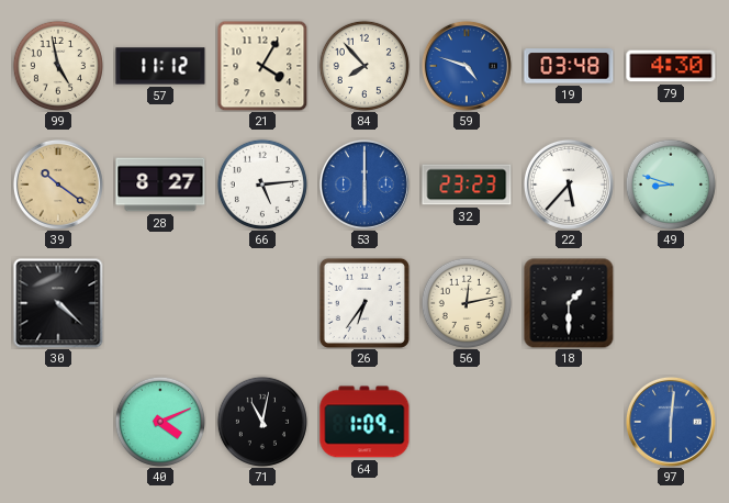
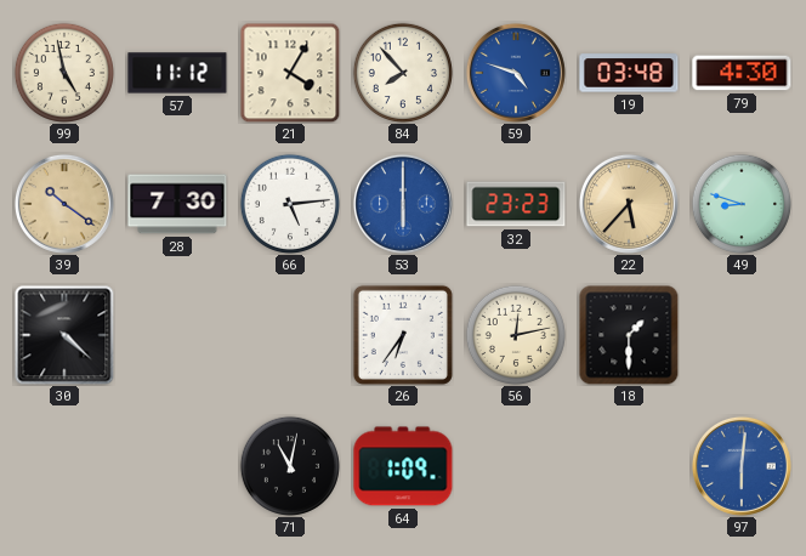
28: 8:27 -> 7:30
22 dial: white -> champagne
40: 4:11 -> none
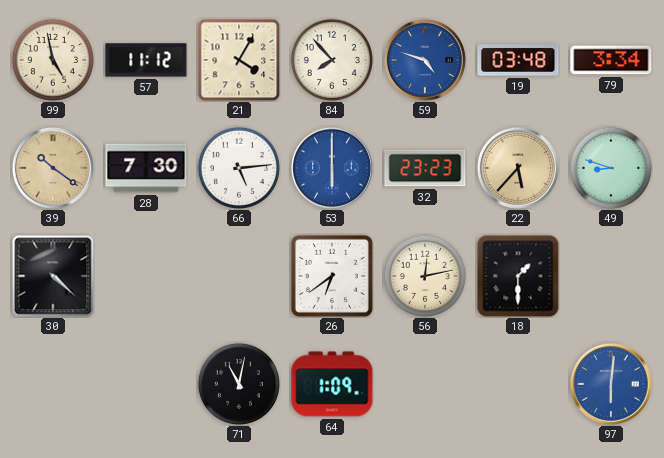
79: 4:30 -> 3:34
26: 6:36 -> 6:39
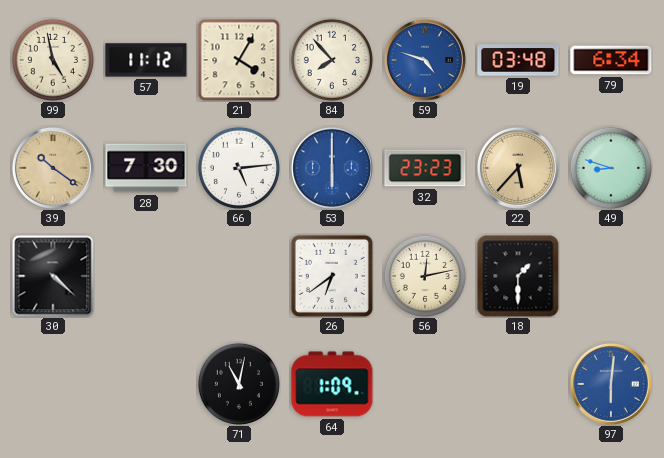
79: 3:34 -> 6:34
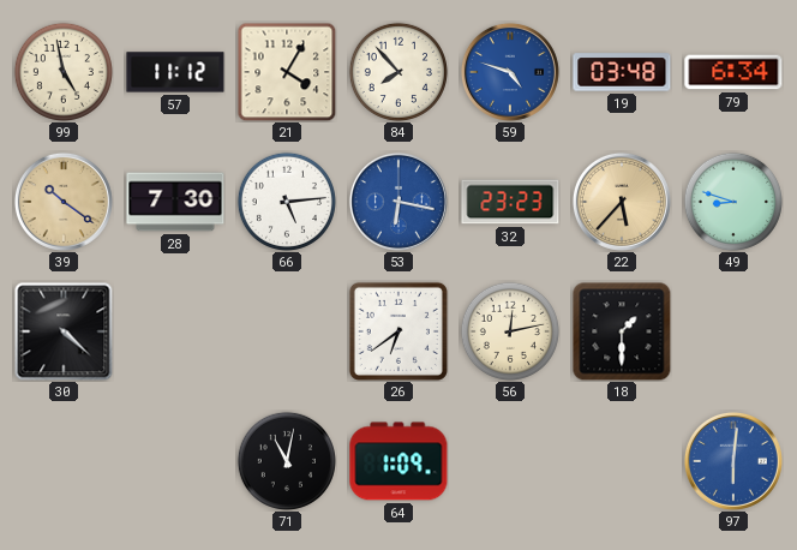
53: 6:00 -> 6:17
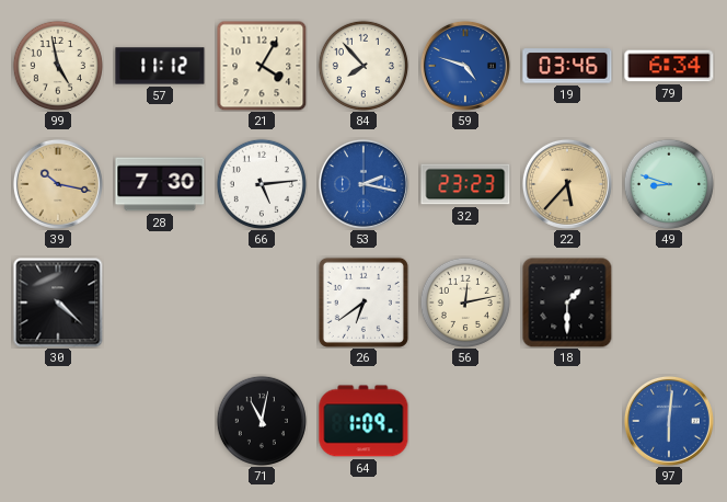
19: 03:48 -> 03:46
39: 10:21 -> 10:17
53: 6:17 -> 2:17
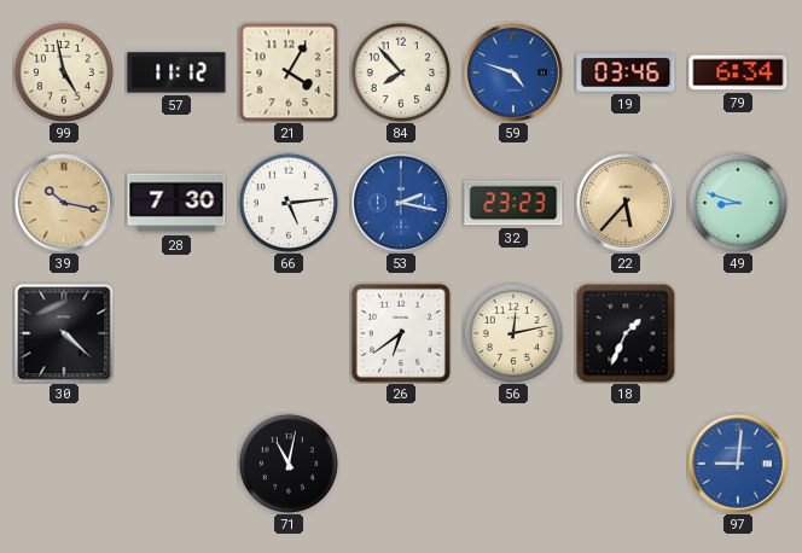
18: 1:30 -> 1:34
64: 1:09 -> none
97: 6:01 -> 9:01
